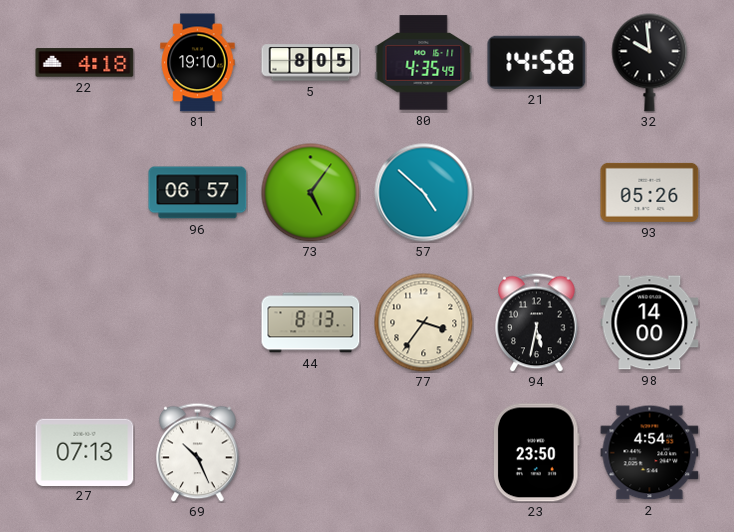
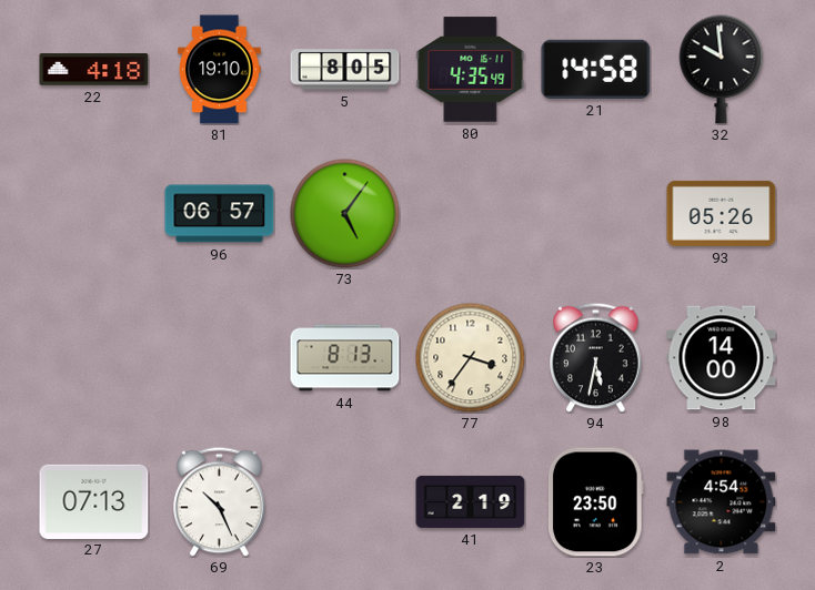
57: 4:52 -> none
41: none -> 2:19
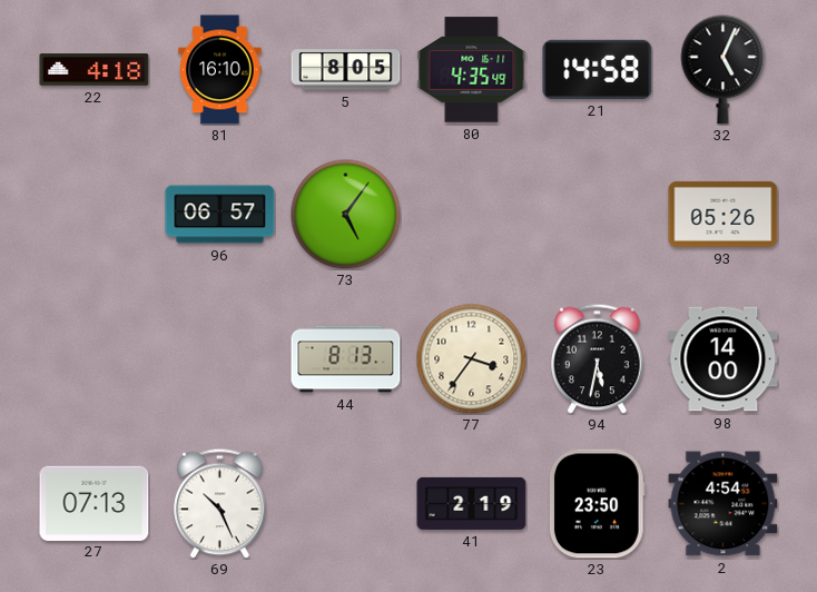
81: 19:10 -> 16:10
32: 9:59 -> 5:04
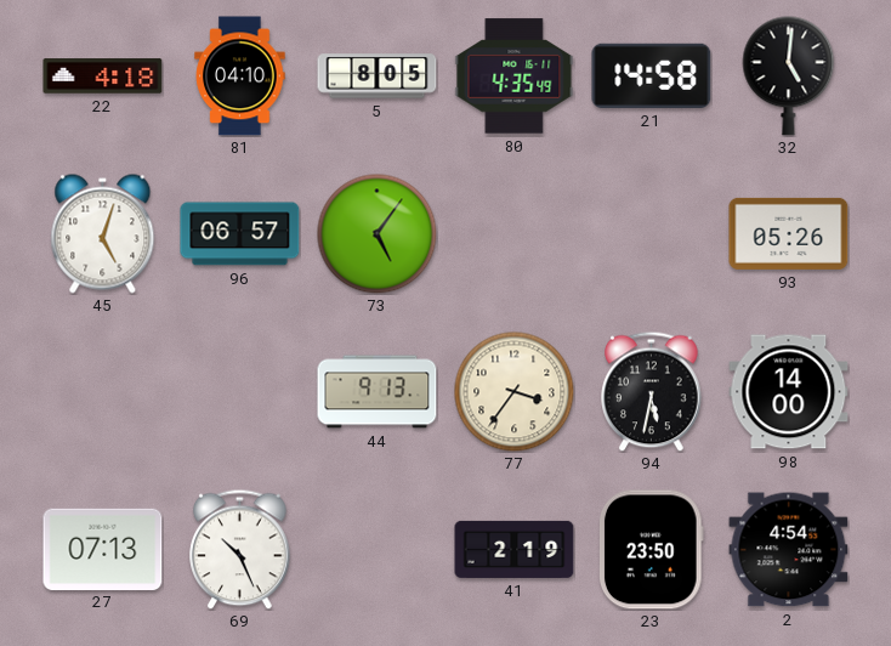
81: 16:10 -> 04:10
32: 5:04 -> 5:01
45: none -> 5:03
44: 8:13 -> 9:13
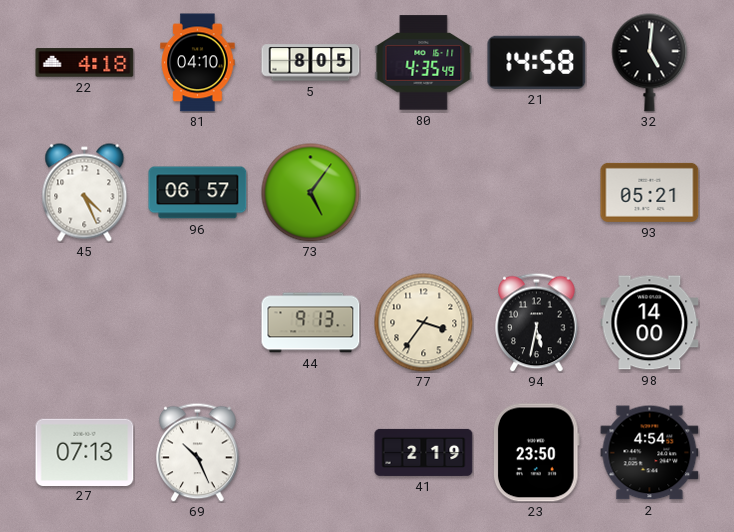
45: 5:03 -> 4:26
93: 05:26 -> 05:21
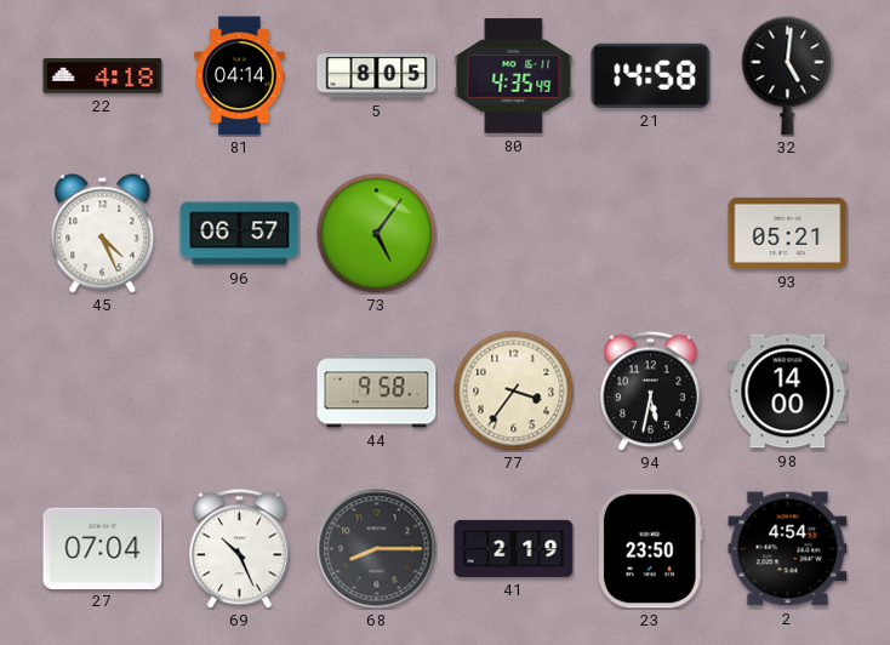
81: 04:10 -> 04:14
44: 9:13 -> 9:58
27: 07:13 -> 07:04
68: none -> 8:15
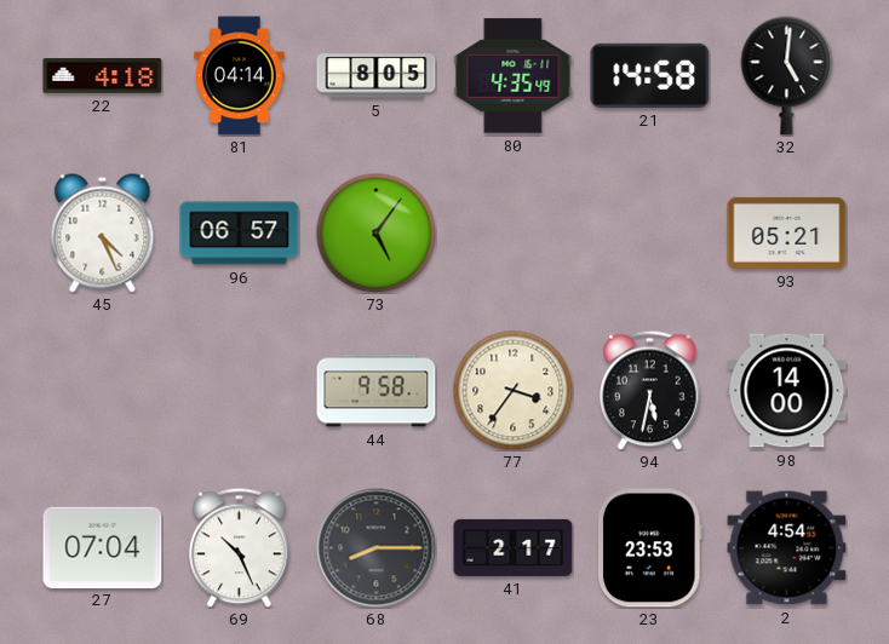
41: 2:19 -> 2:17
23: 23:50 -> 23:53
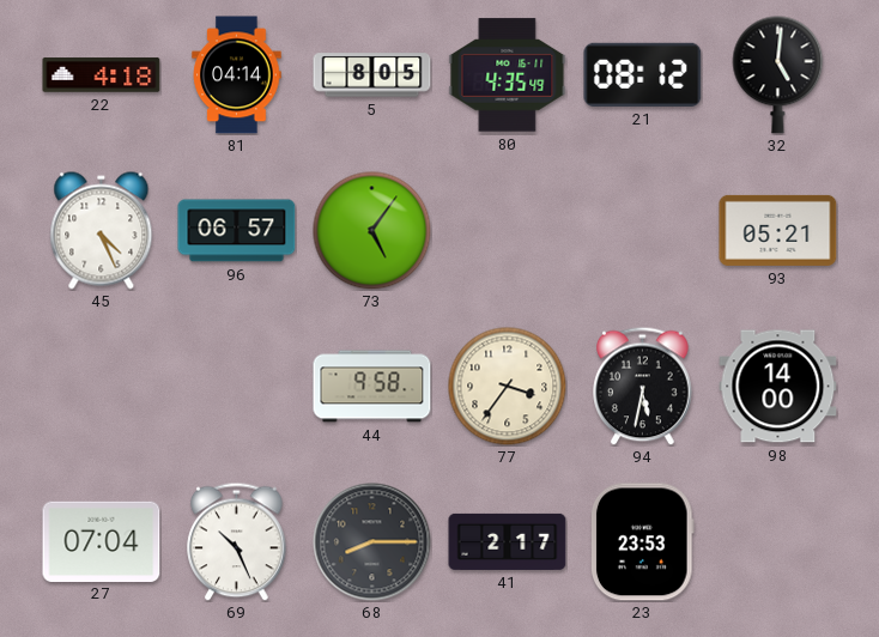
21: 14:58 -> 08:12
2: 4:54 -> none
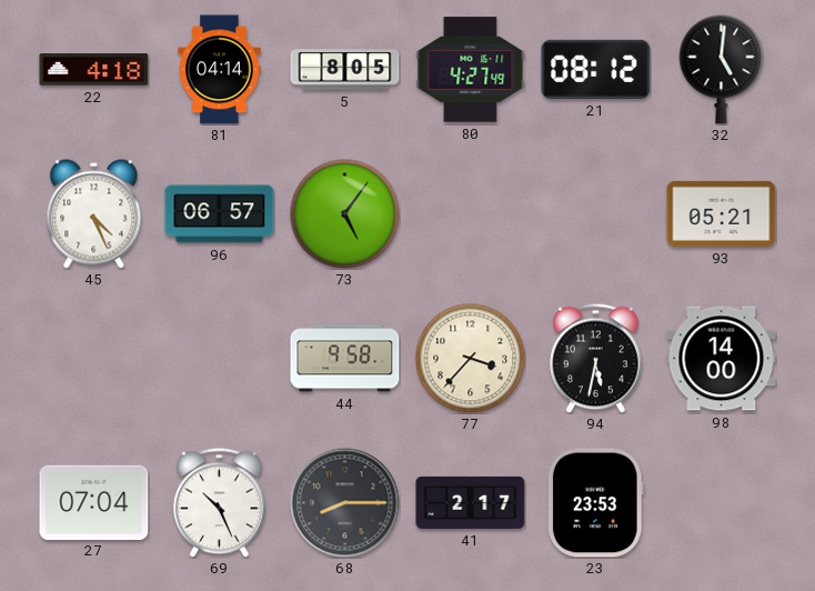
80: 4:35 -> 4:27
77: 3:36 -> 3:37
